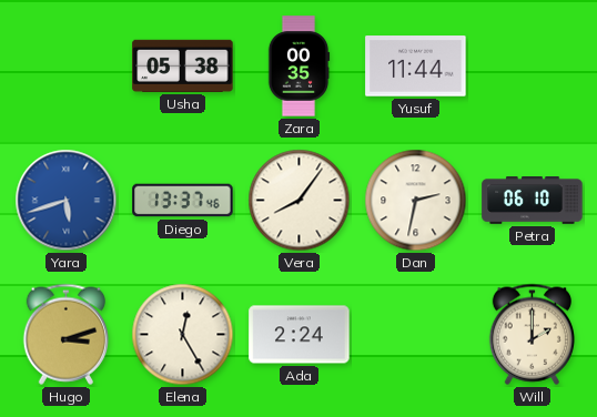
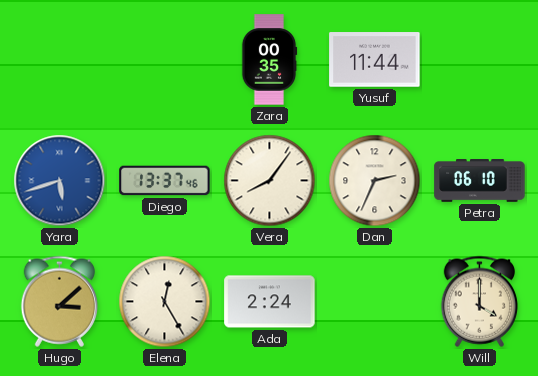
Usha: 05:38 -> none
Dan: 2:32 -> 2:34
Hugo: 3:12 -> 3:08
Will: 2:00 -> 4:00
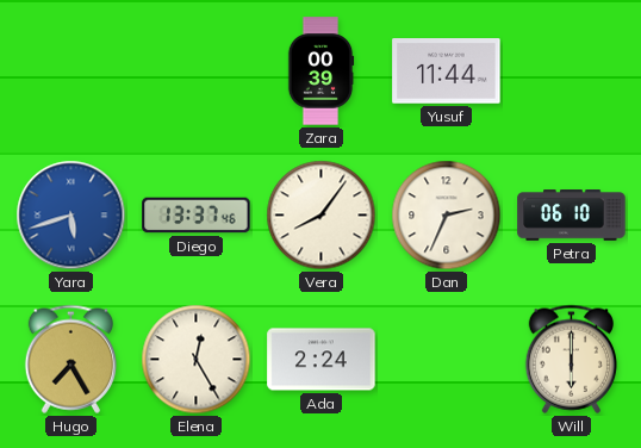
Zara: 00:35 -> 00:39
Hugo: 3:08 -> 7:25
Will: 4:00 -> 6:00
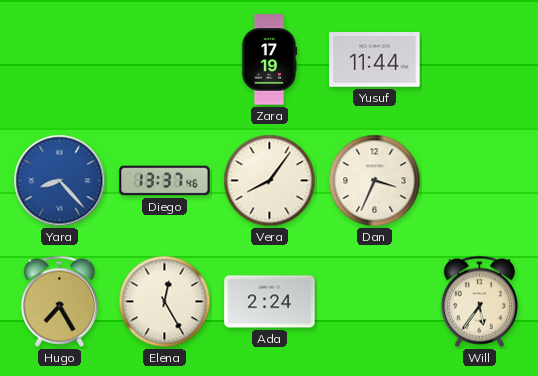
Zara: 00:39 -> 17:19
Yara: 5:42 -> 8:23
Dan: 2:34 -> 3:34
Petra: 06:10 -> none
Will: 6:00 -> 5:36
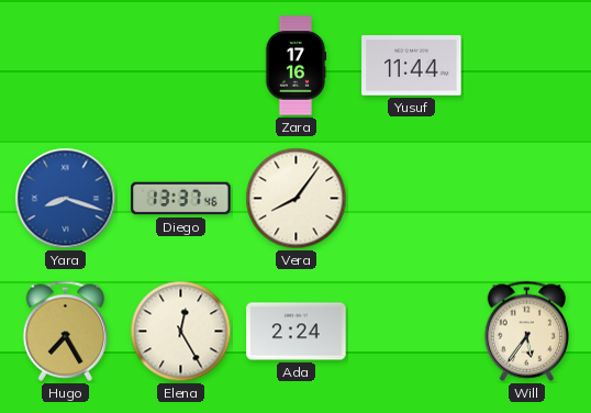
Zara: 17:19 -> 17:16
Yara: 8:23 -> 8:18
Dan: 3:34 -> none
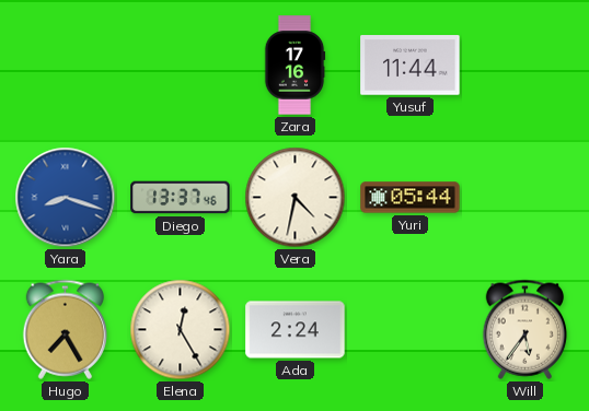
Vera: 8:06 -> 4:32
Yuri: none -> 05:44
